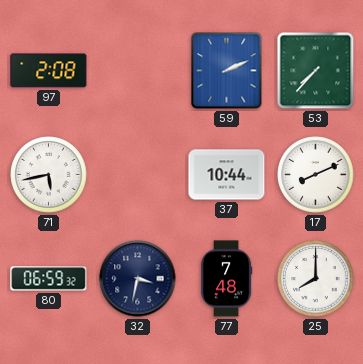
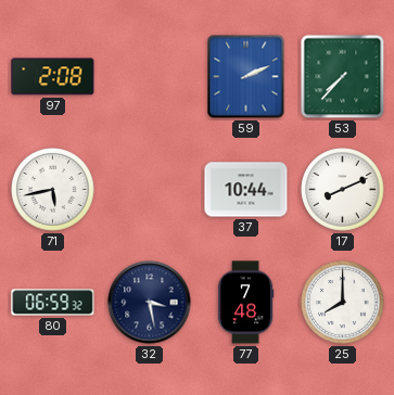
32: 3:32 -> 3:28
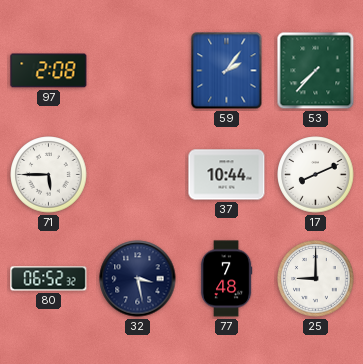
59: 2:11 -> 2:06
71: 5:43 -> 5:45
80: 06:59 -> 06:52
25: 8:00 -> 9:00
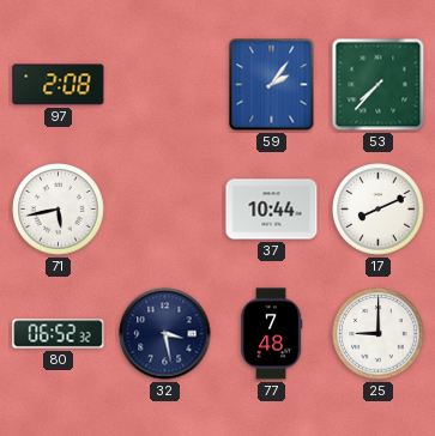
71: 5:45 -> 5:43
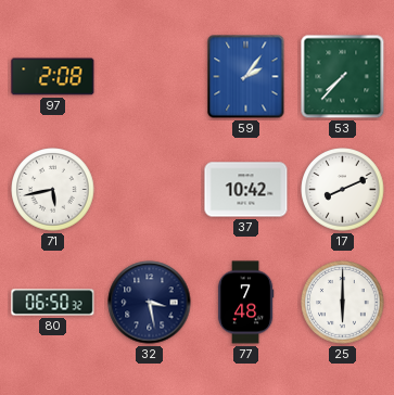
37: 10:44 -> 10:42
80: 06:52 -> 06:50
25: 9:00 -> 6:00
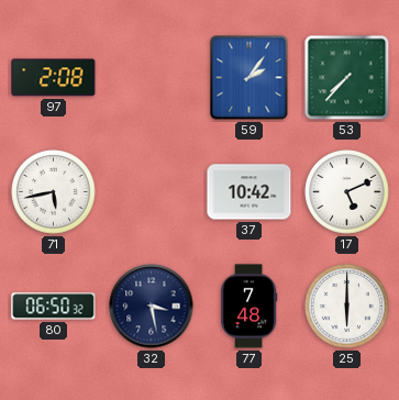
17: 8:11 -> 5:11
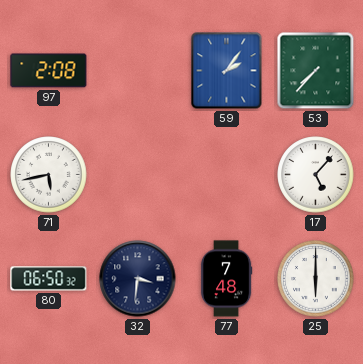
37: 10:42 -> none
17: 5:11 -> 5:07
32: 3:28 -> 3:31
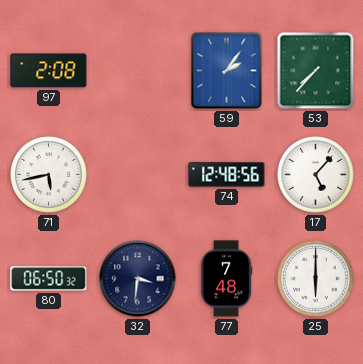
74: none -> 12:48
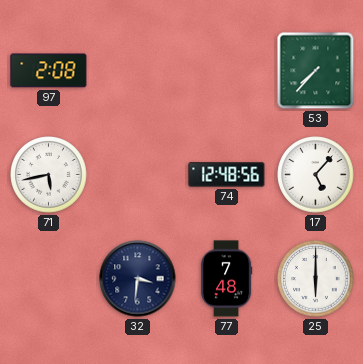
59: 2:06 -> none
80: 06:50 -> none
